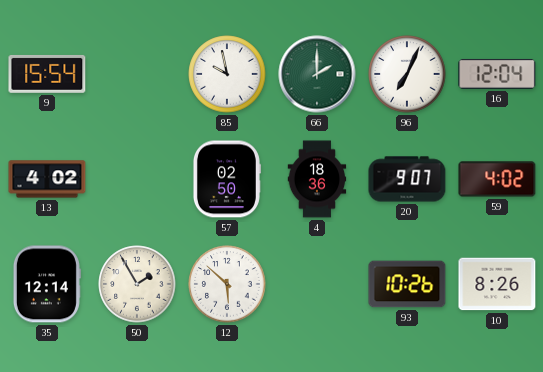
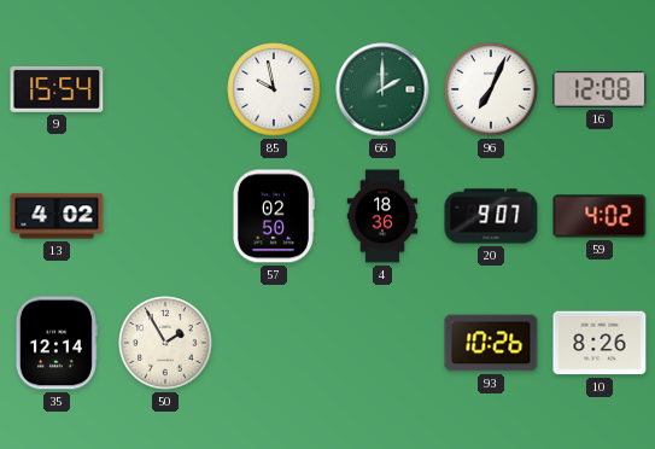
16: 12:04 -> 12:08
12: 5:52 -> none
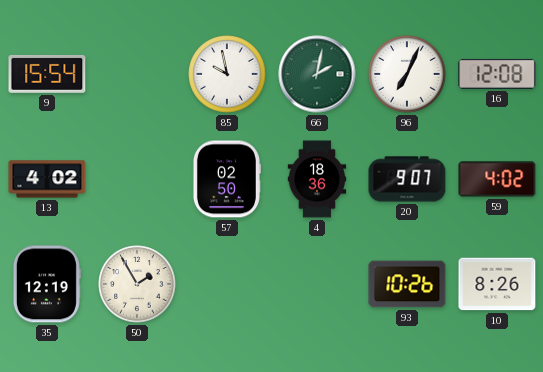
66: 2:00 -> 2:02
35: 12:14 -> 12:19
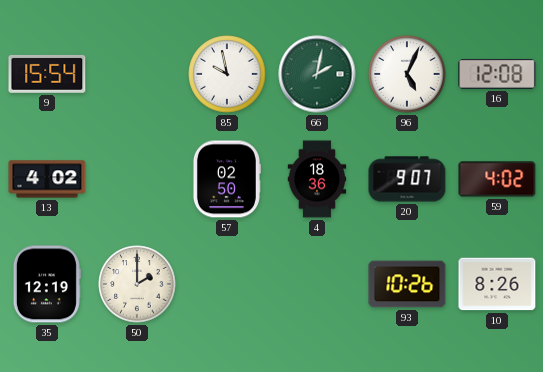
96: 7:04 -> 5:04
50: 1:55 -> 2:00
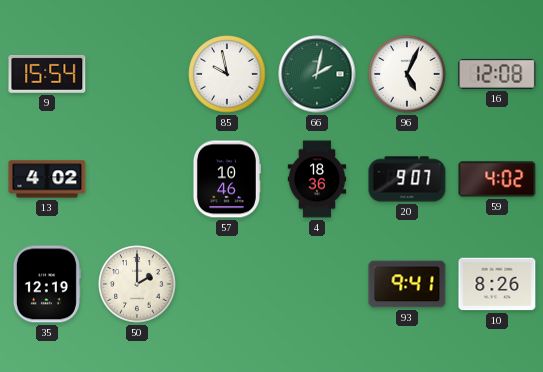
57: 02:50 -> 10:46
93: 10:26 -> 9:41
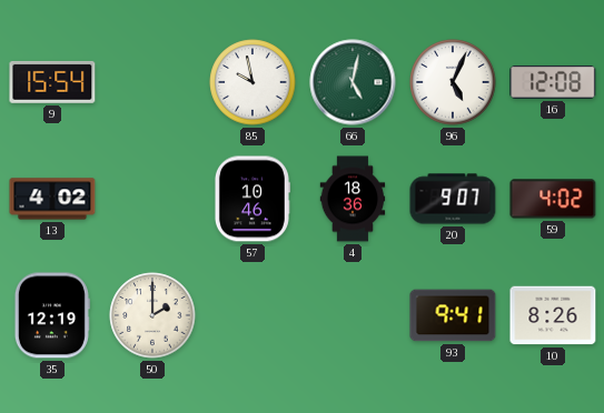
66: 2:02 -> 5:02
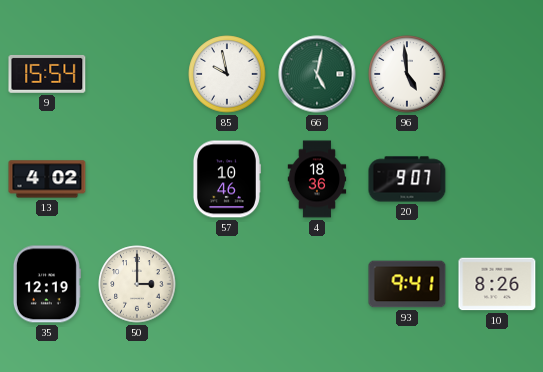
96: 5:04 -> 4:59
16: 12:08 -> none
59: 4:02 -> none
50: 2:00 -> 3:00
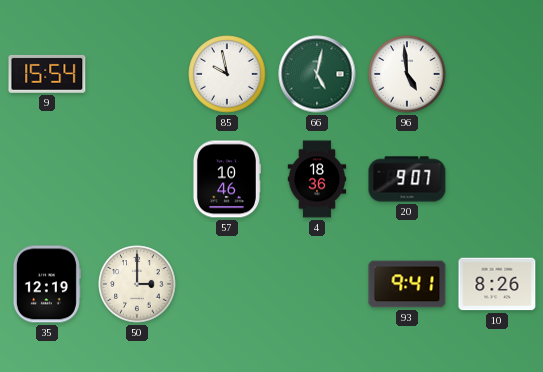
13: 4:02 -> none
